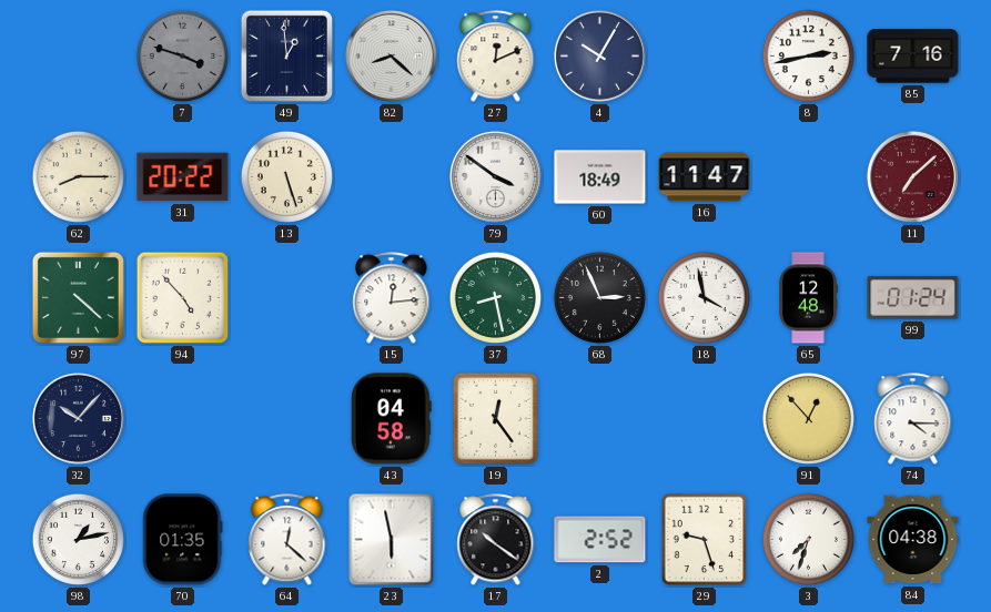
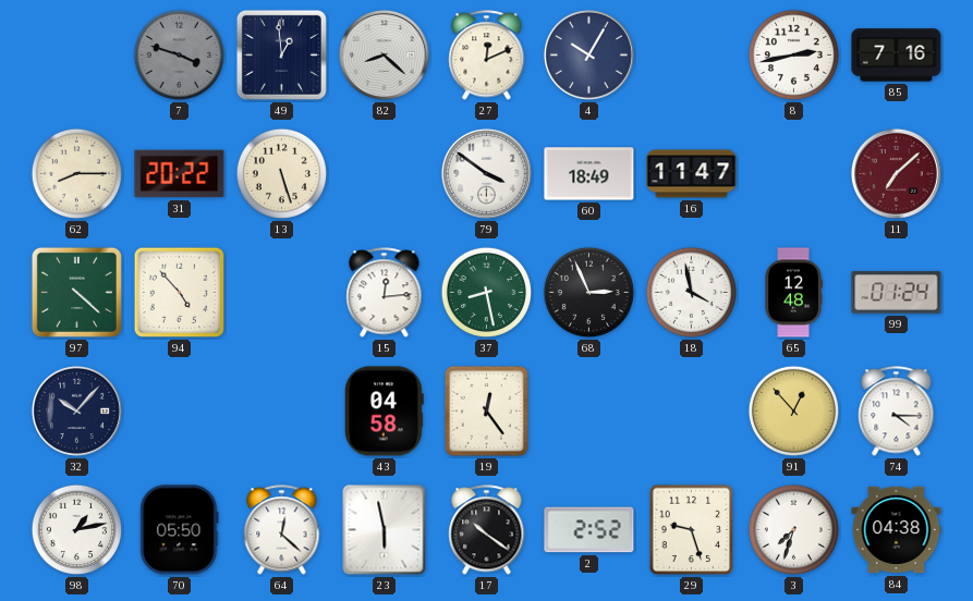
70: 01:35 -> 05:50
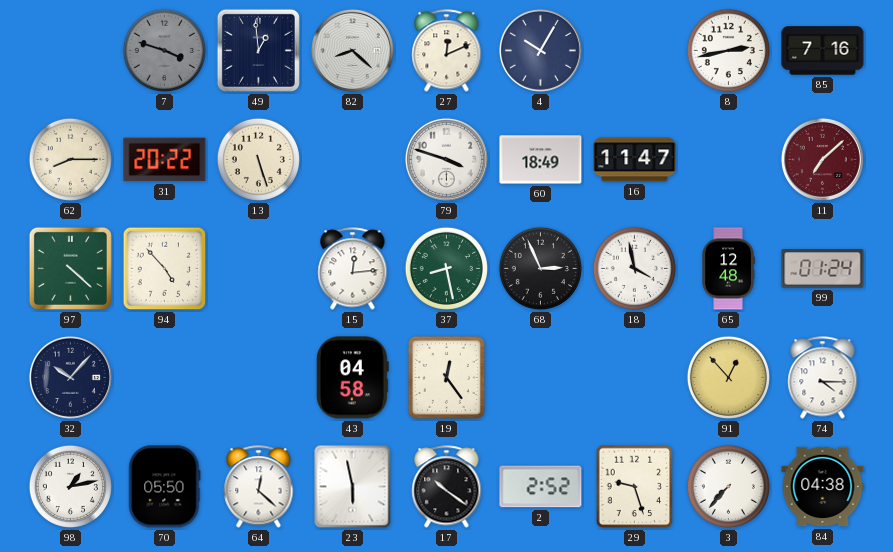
79: 3:51 -> 3:48
3: 7:33 -> 7:37
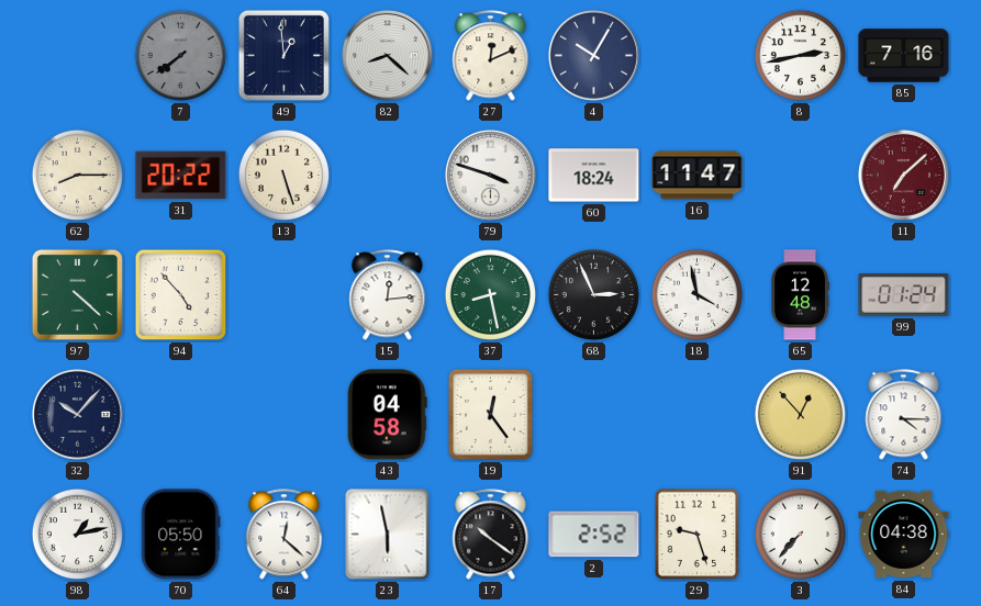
7: 3:48 -> 7:39
60: 18:49 -> 18:24
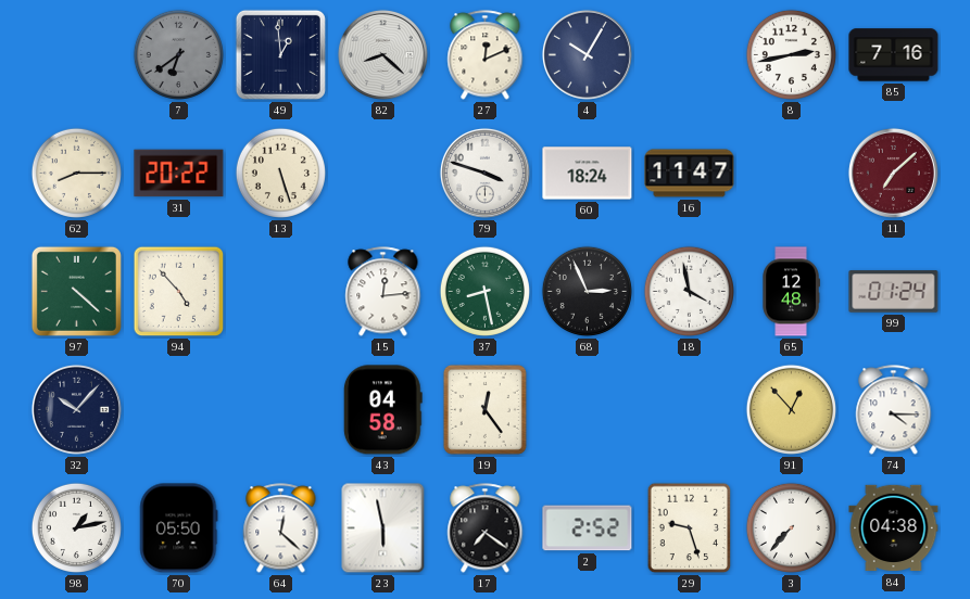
7: 7:39 -> 6:39
17: 10:21 -> 7:21
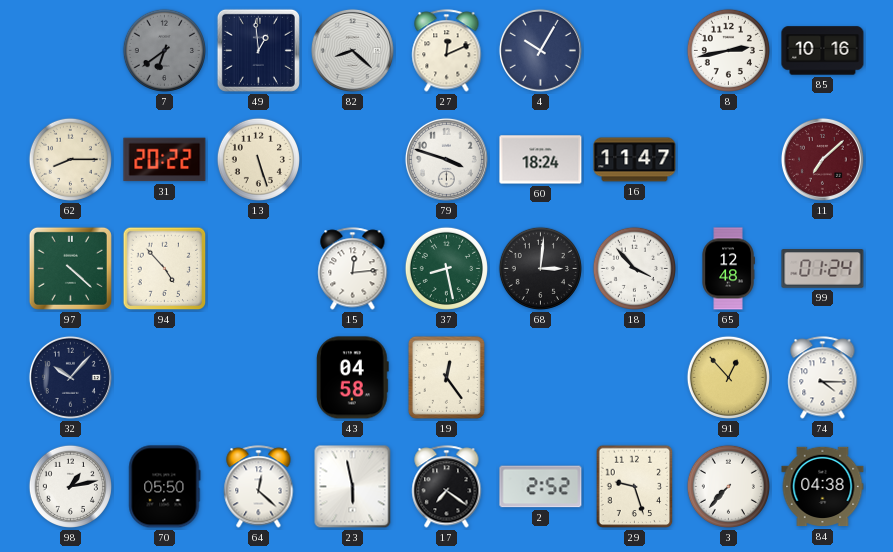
85: 7:16 -> 10:16
68: 2:56 -> 3:01
18: 3:58 -> 3:53
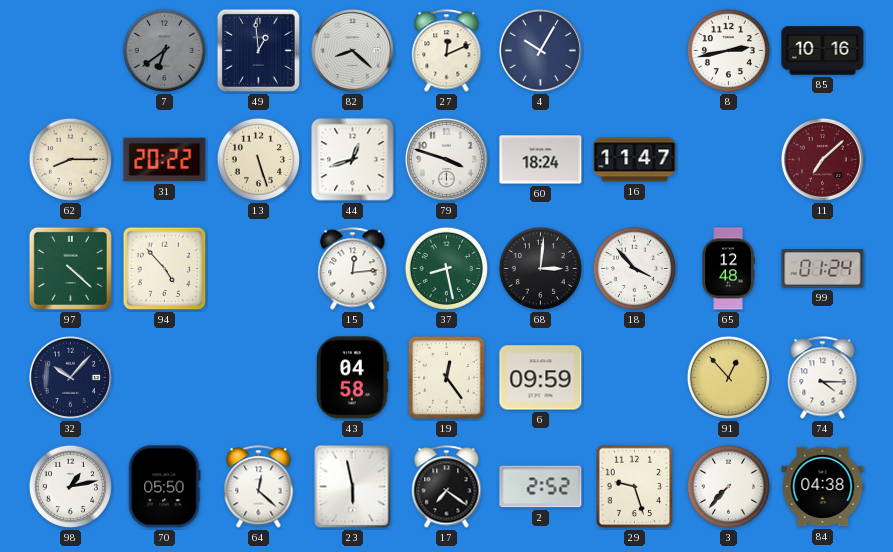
44: none -> 12:42
6: none -> 09:59
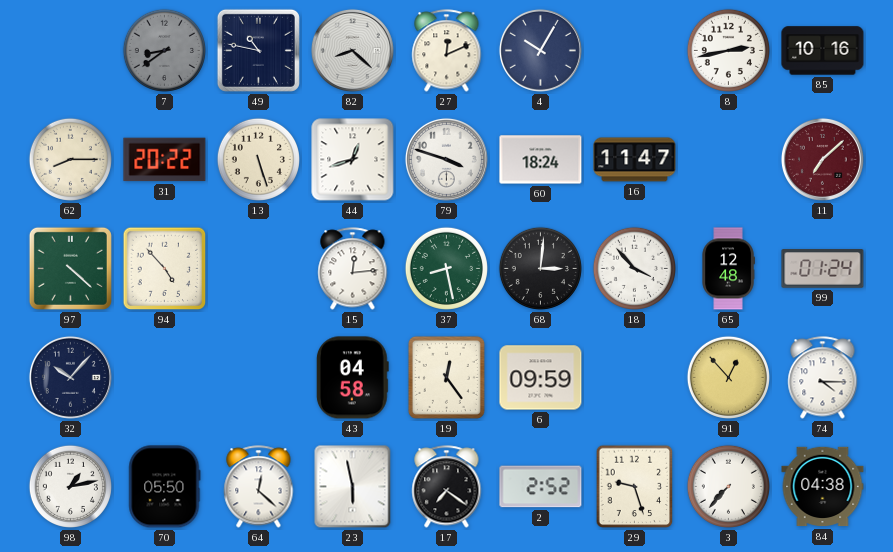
7: 6:39 -> 8:39
49: 12:59 -> 10:47
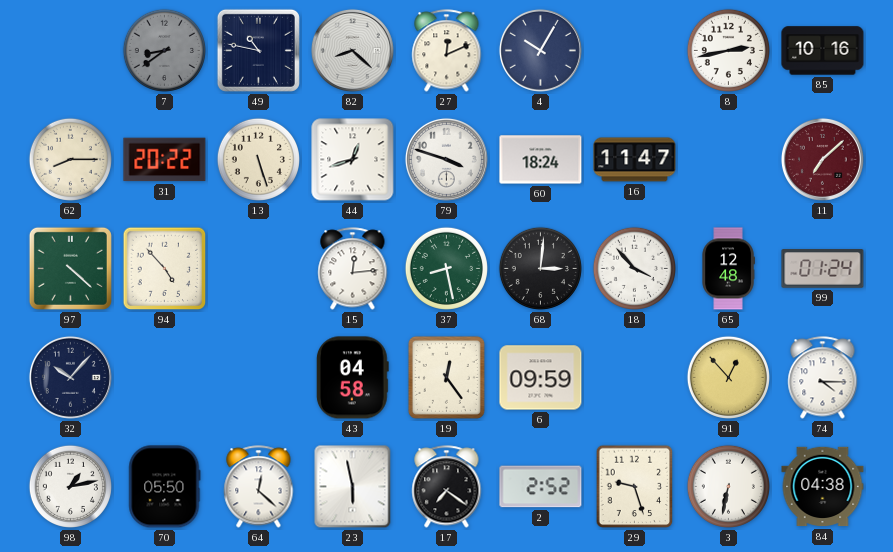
3: 7:37 -> 6:32
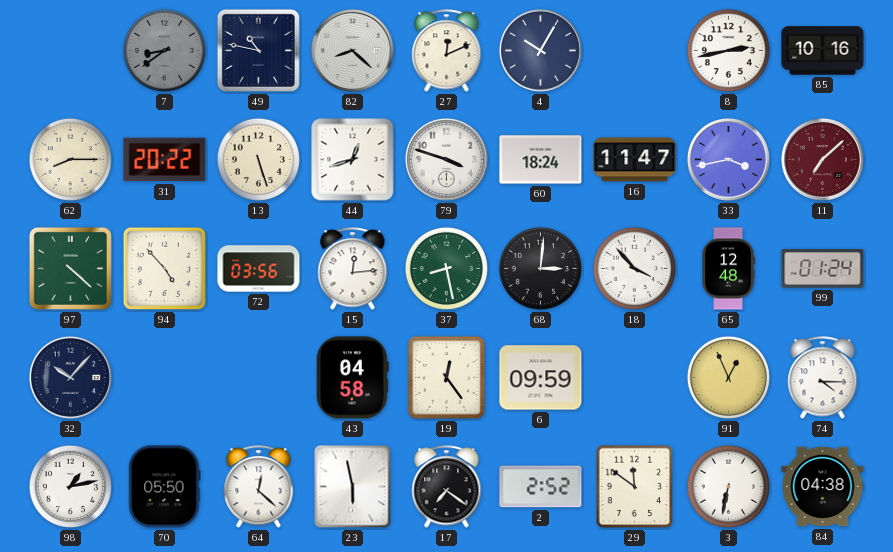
33: none -> 3:43
72: none -> 03:56
91: 12:53 -> 12:56
29: 9:27 -> 11:51
